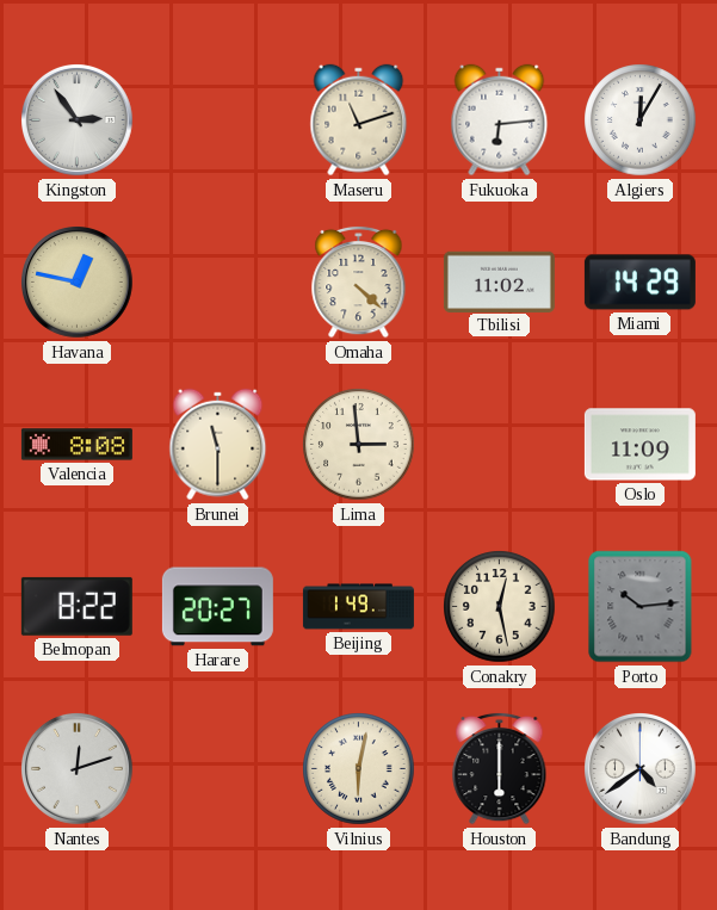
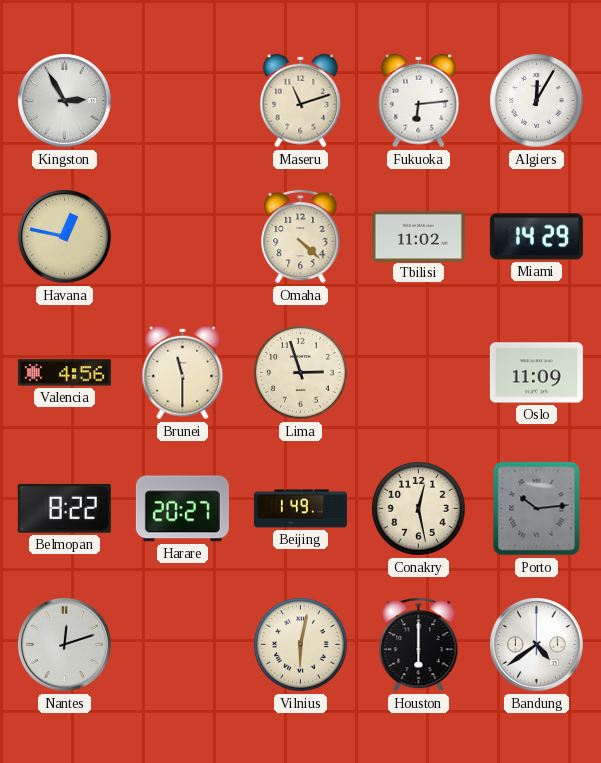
Kingston: 2:54 -> 2:55
Valencia: 8:08 -> 4:56
Lima: 2:59 -> 2:57
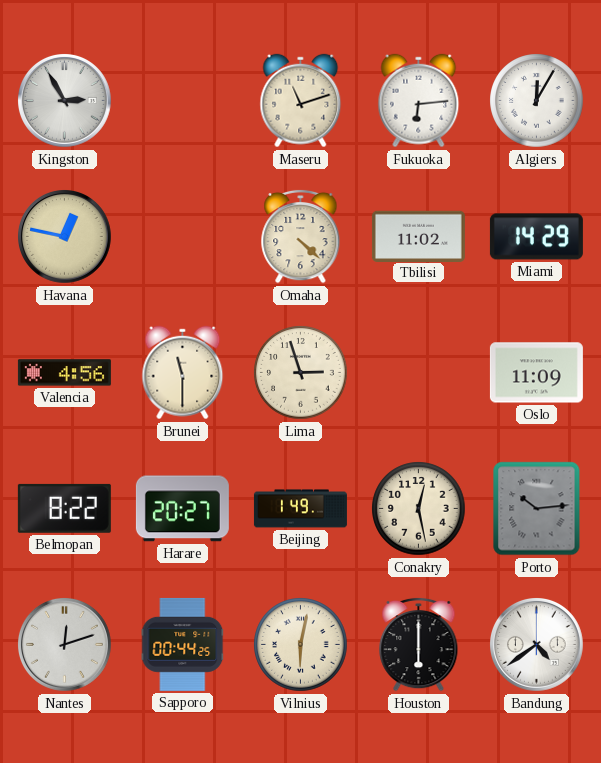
Sapporo: none -> 00:44
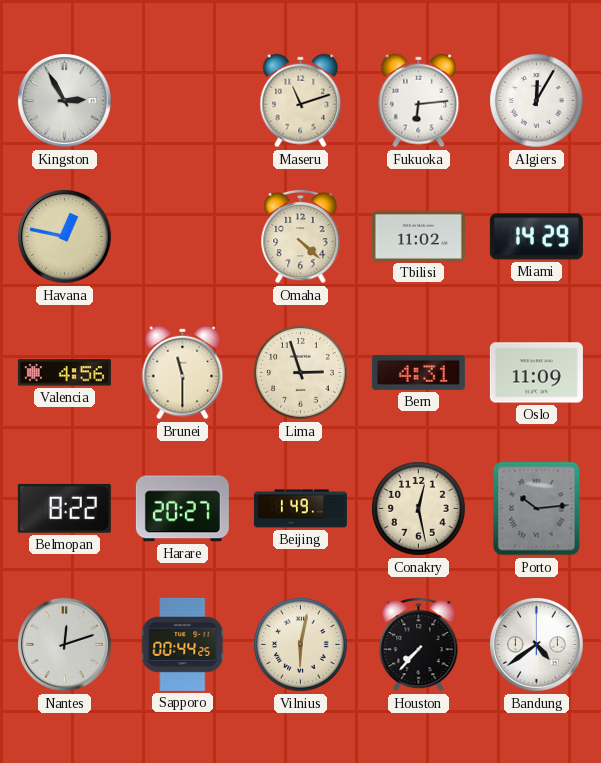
Bern: none -> 4:31
Houston: 6:00 -> 7:37
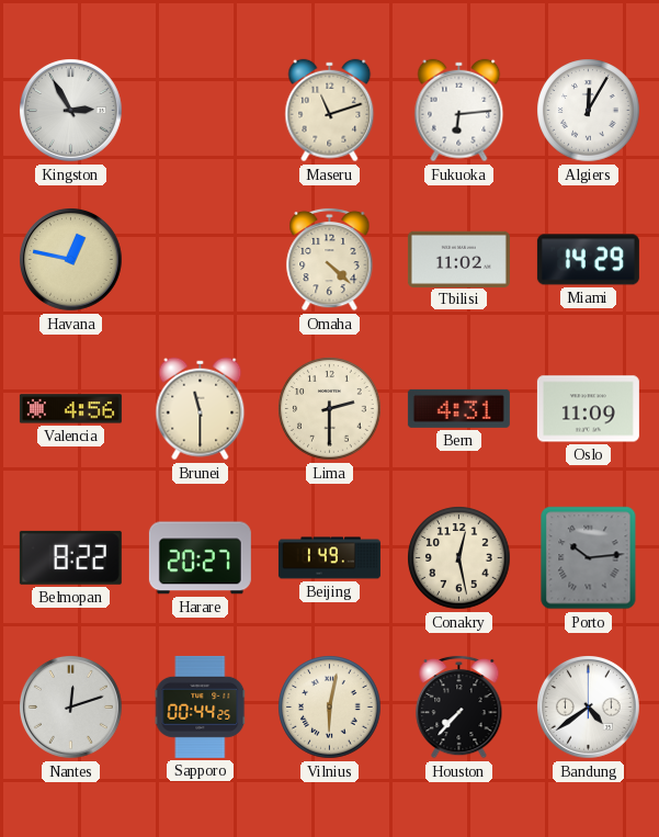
Lima: 2:57 -> 2:30
